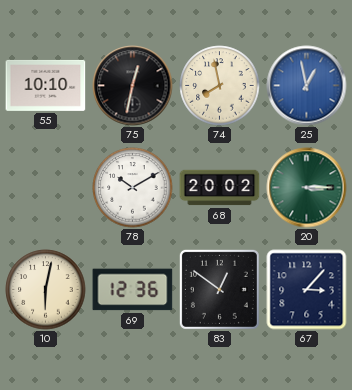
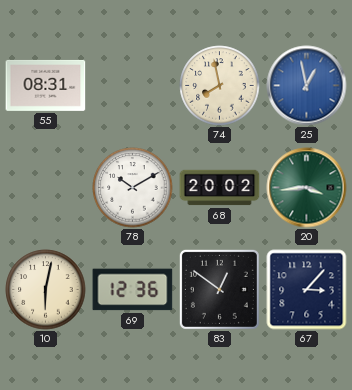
55: 10:10 -> 08:31
75: 12:32 -> none
20: 3:15 -> 3:44
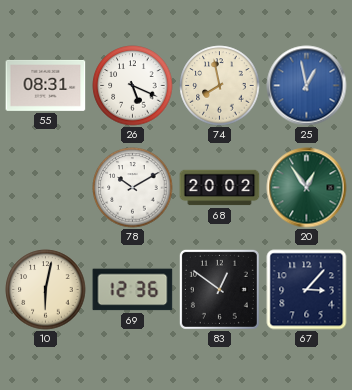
26: none -> 5:19
20: 3:44 -> 12:54
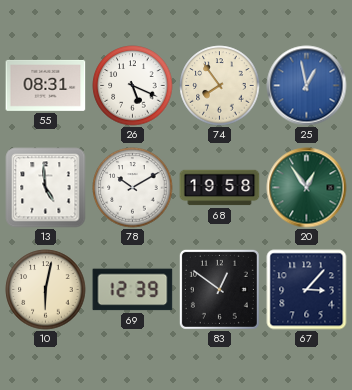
74: 7:58 -> 7:54
13: none -> 4:59
68: 20:02 -> 19:58
69: 12:36 -> 12:39
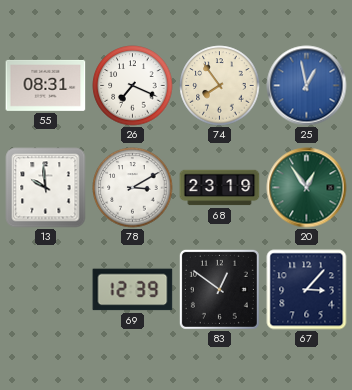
26: 5:19 -> 7:19
13: 4:59 -> 9:59
78: 10:10 -> 3:10
68: 19:58 -> 23:19
10: 6:02 -> none
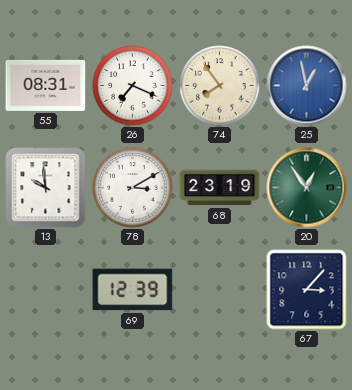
83: 12:51 -> none
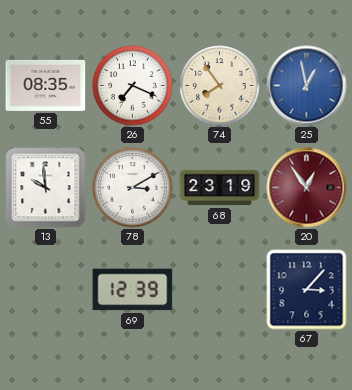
55: 08:31 -> 08:35
20 dial: green -> burgundy
